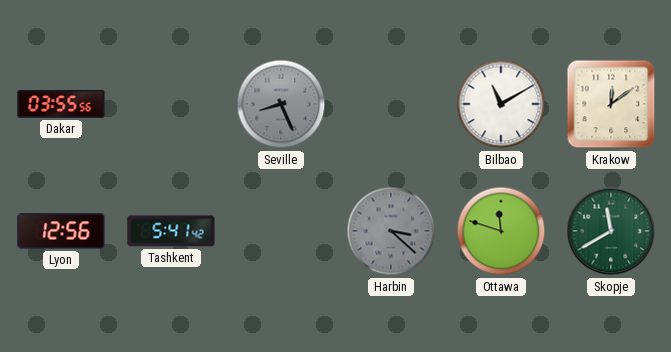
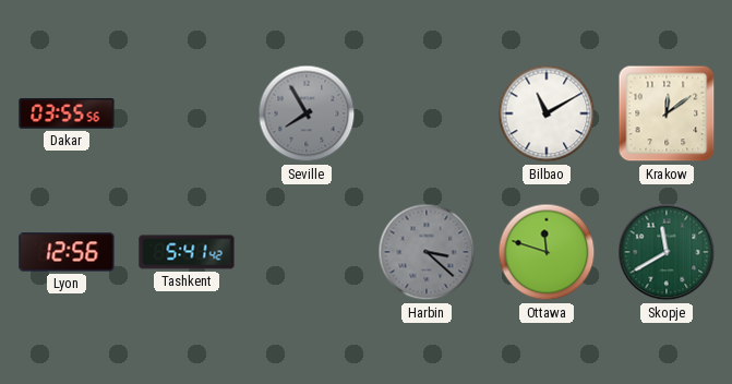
Seville: 8:26 -> 7:55
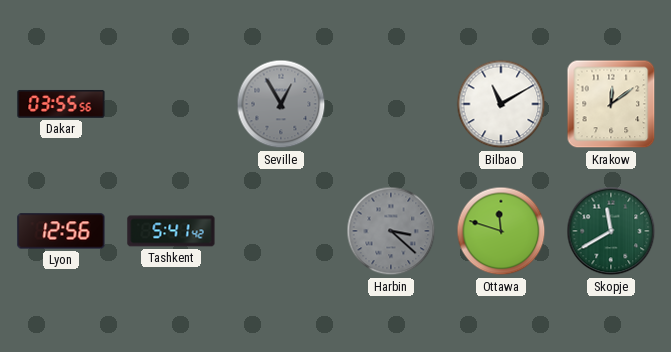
Seville: 7:55 -> 12:55
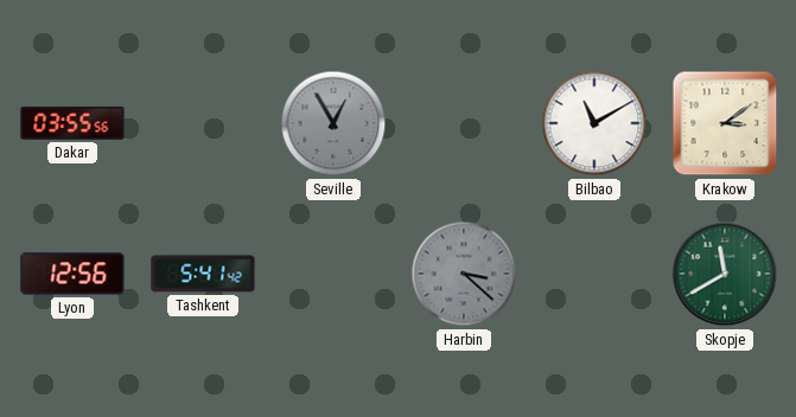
Krakow: 12:09 -> 3:09
Ottawa: 11:48 -> none
